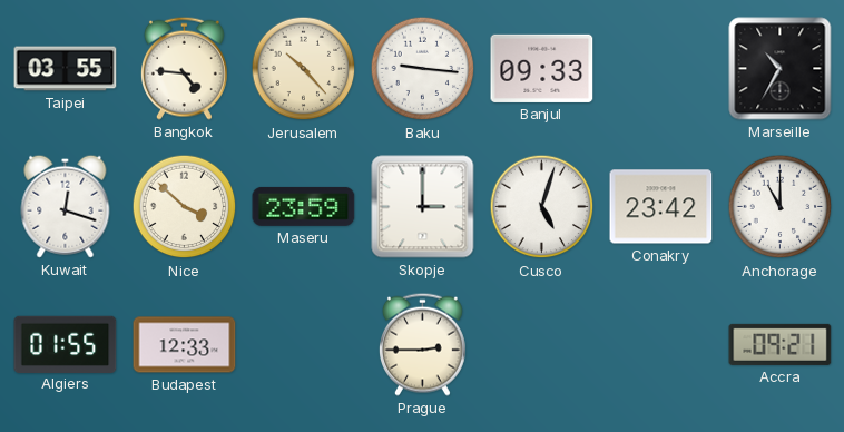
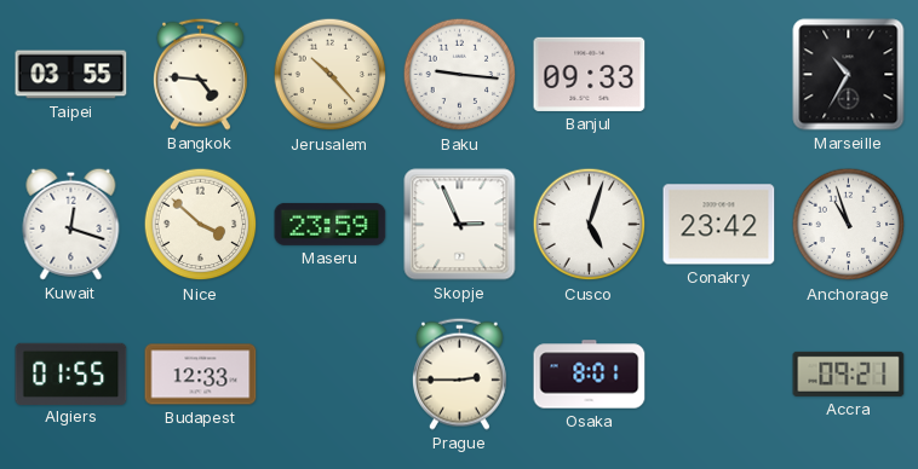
Skopje: 3:00 -> 2:56
Anchorage: 11:00 -> 10:57
Osaka: none -> 8:01
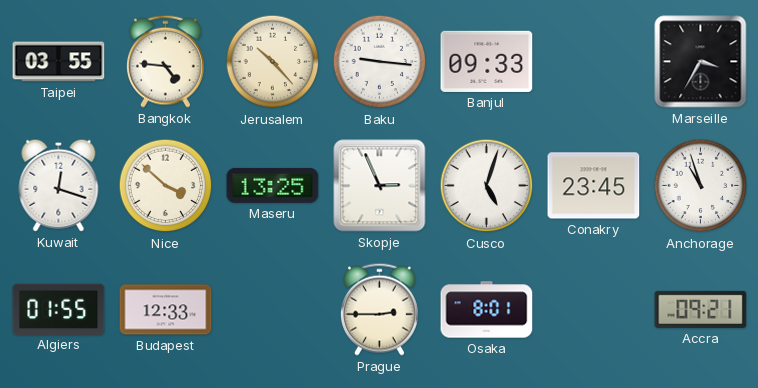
Marseille: 10:35 -> 3:35
Maseru: 23:59 -> 13:25
Conakry: 23:42 -> 23:45
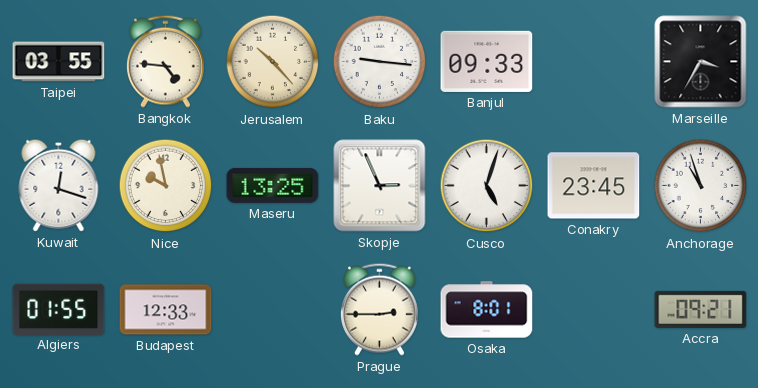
Nice: 3:52 -> 9:58
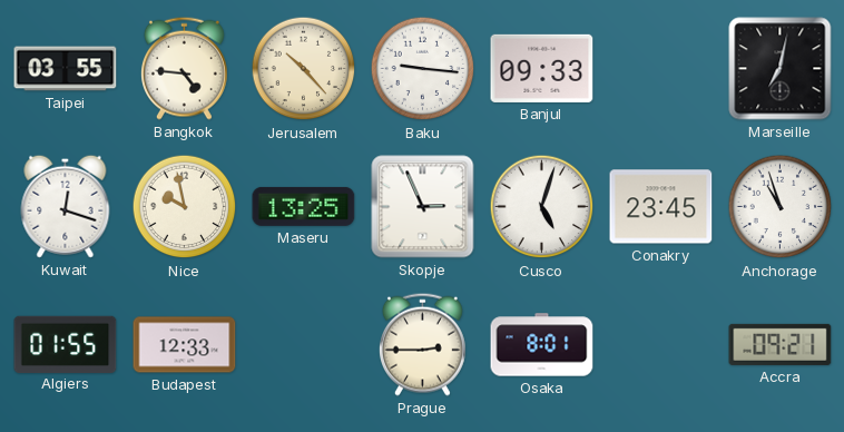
Marseille: 3:35 -> 7:02
